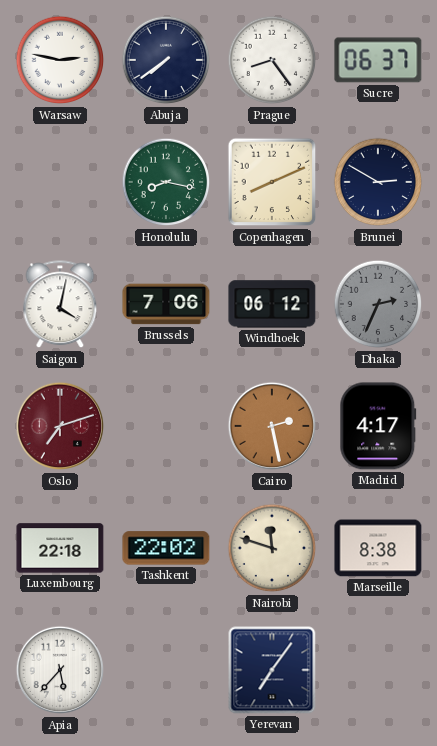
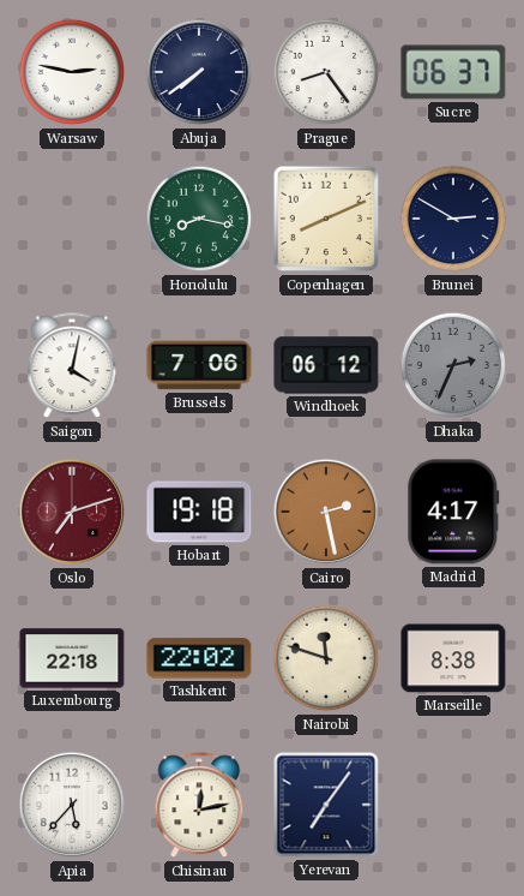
Hobart: none -> 19:18
Chisinau: none -> 12:13
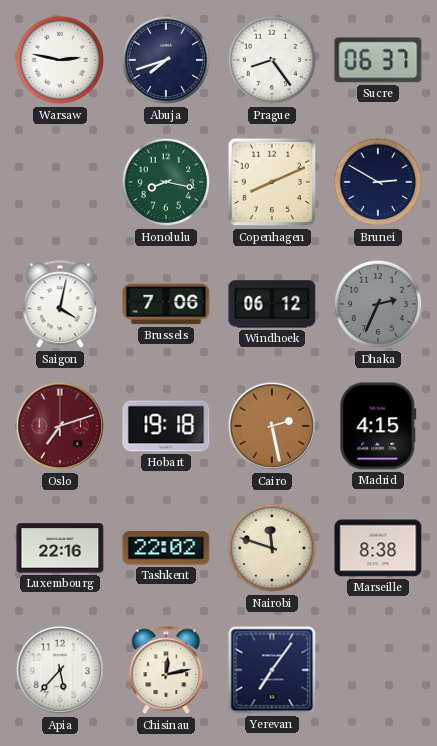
Abuja: 7:39 -> 7:42
Madrid: 4:17 -> 4:15
Luxembourg: 22:18 -> 22:16
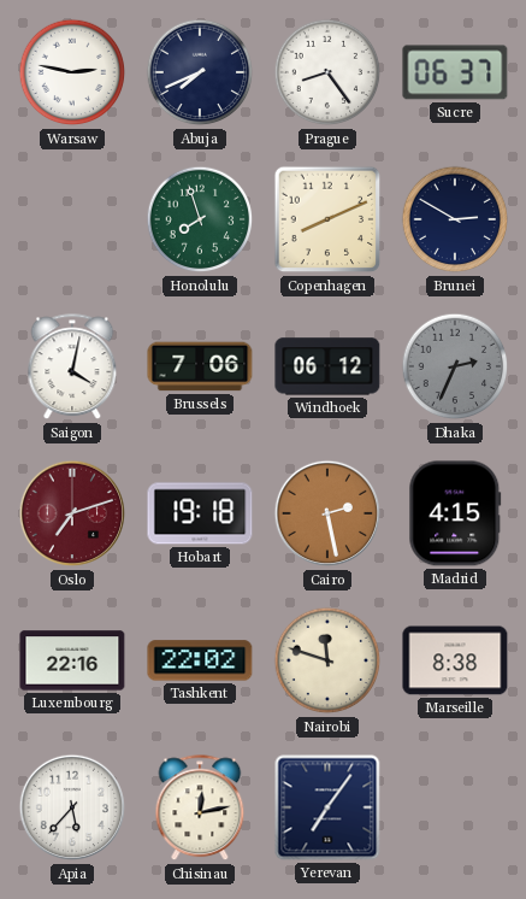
Abuja: 7:42 -> 7:41
Honolulu: 8:17 -> 7:57
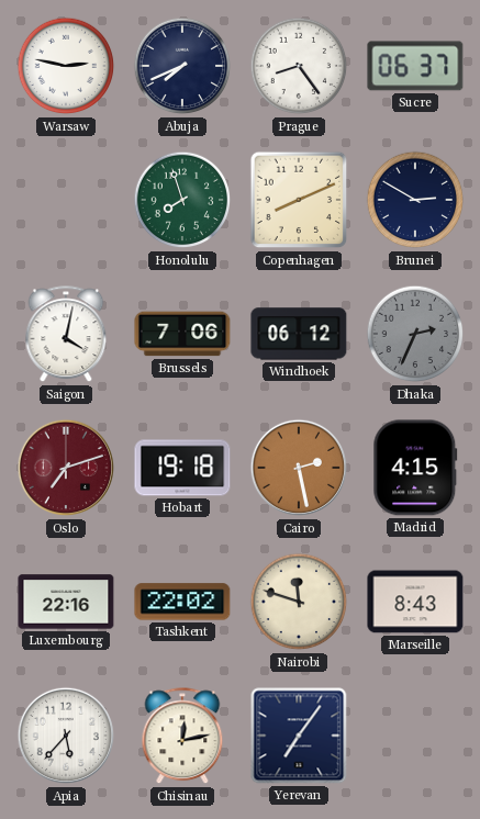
Marseille: 8:38 -> 8:43
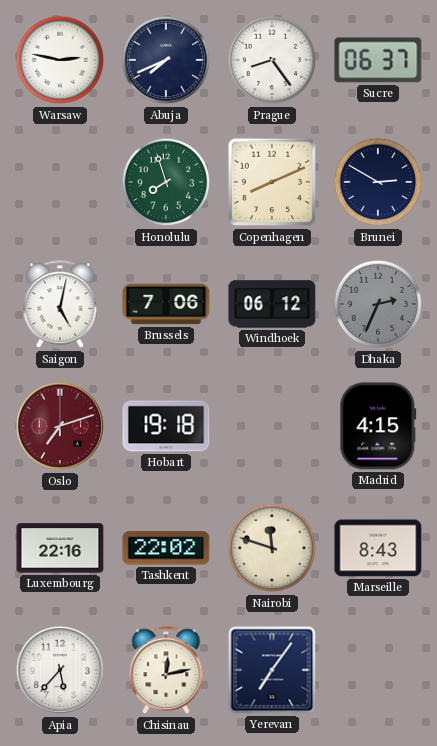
Saigon: 4:02 -> 5:02
Cairo: 2:28 -> none
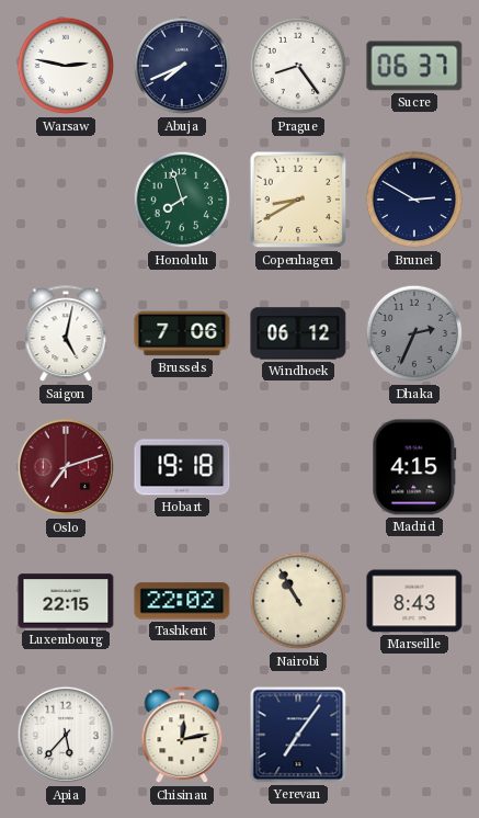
Copenhagen: 8:11 -> 8:40
Luxembourg: 22:16 -> 22:15
Nairobi: 11:48 -> 10:55
